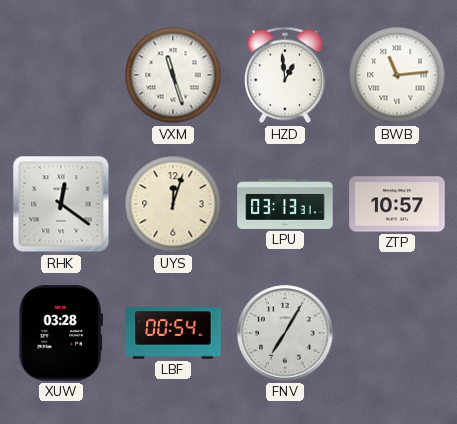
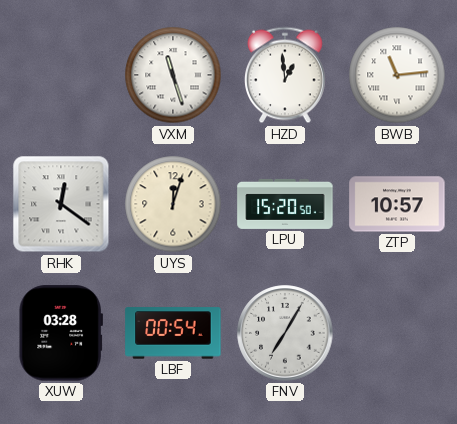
LPU: 03:13 -> 15:20
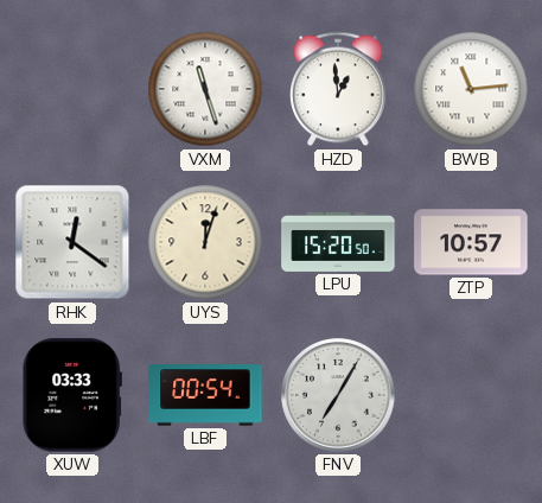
XUW: 03:28 -> 03:33
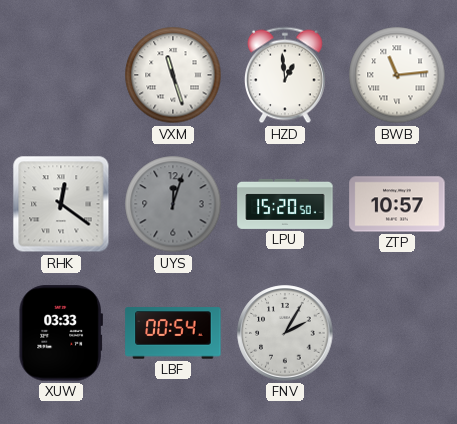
UYS dial: cream -> grey
FNV: 7:05 -> 2:05
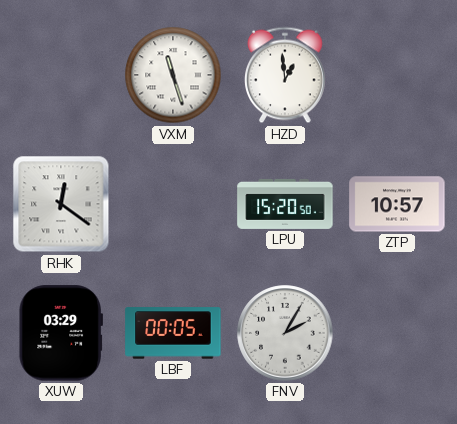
BWB: 11:14 -> none
UYS: 12:03 -> none
XUW: 03:33 -> 03:29
LBF: 00:54 -> 00:05
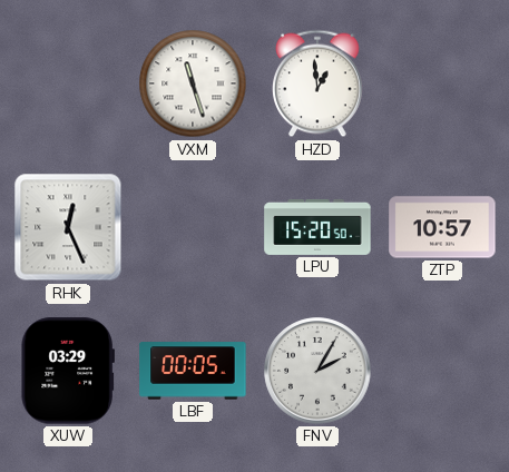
RHK: 12:21 -> 12:26
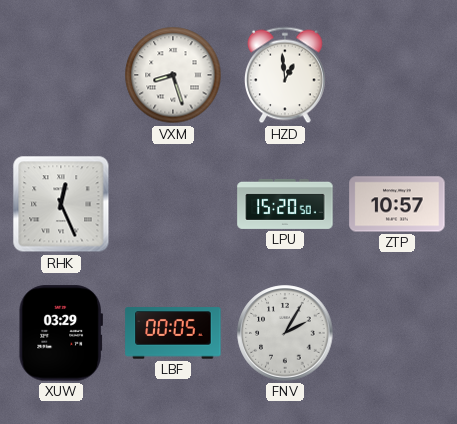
VXM: 11:27 -> 8:27
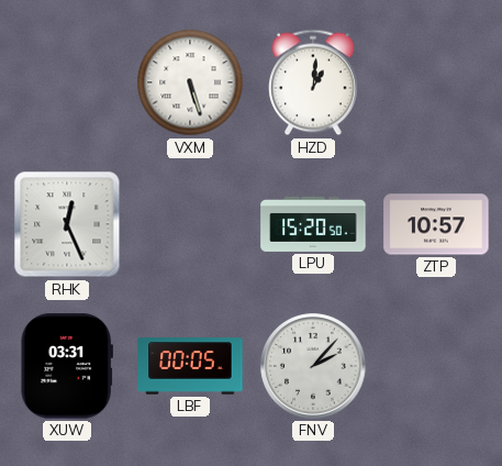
VXM: 8:27 -> 5:27
HZD: 12:59 -> 1:01
XUW: 03:29 -> 03:31
FNV: 2:05 -> 2:07
